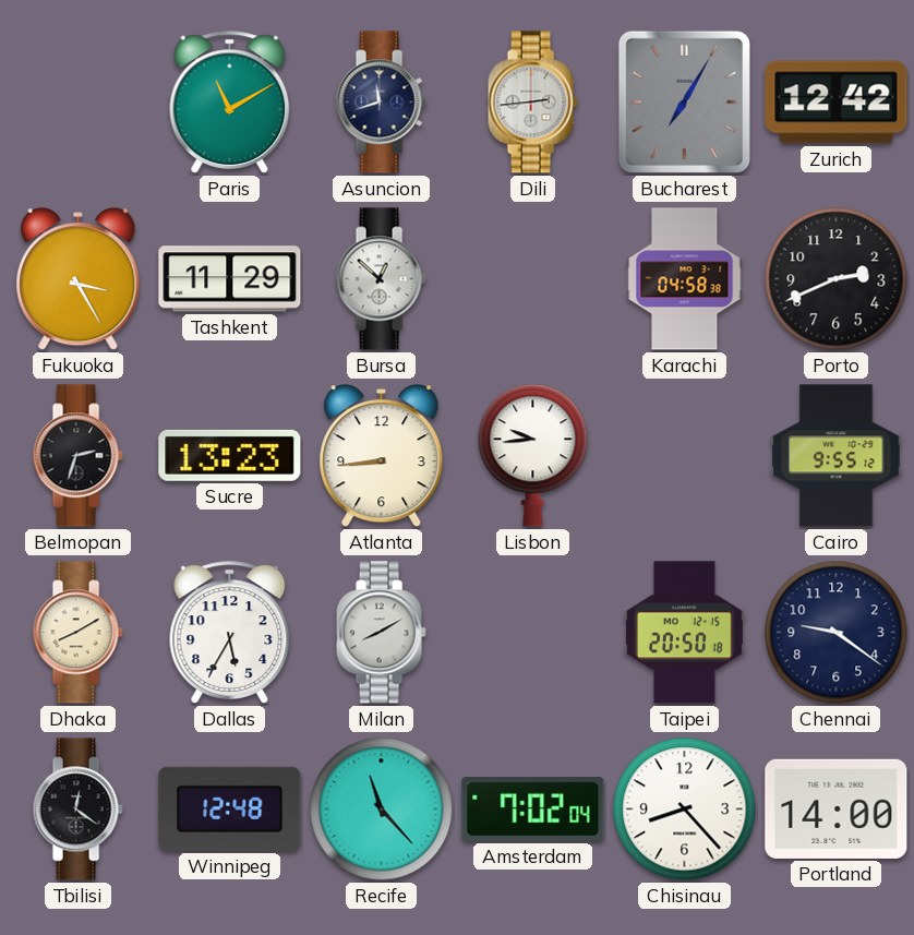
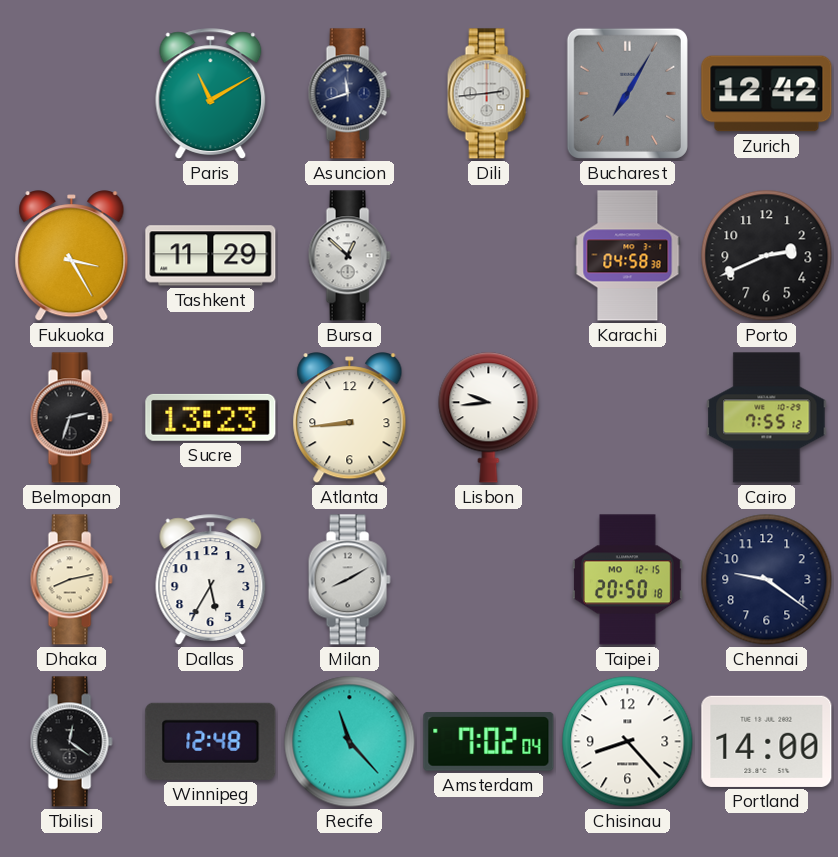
Cairo: 9:55 -> 7:55
Dhaka: 8:10 -> 8:13
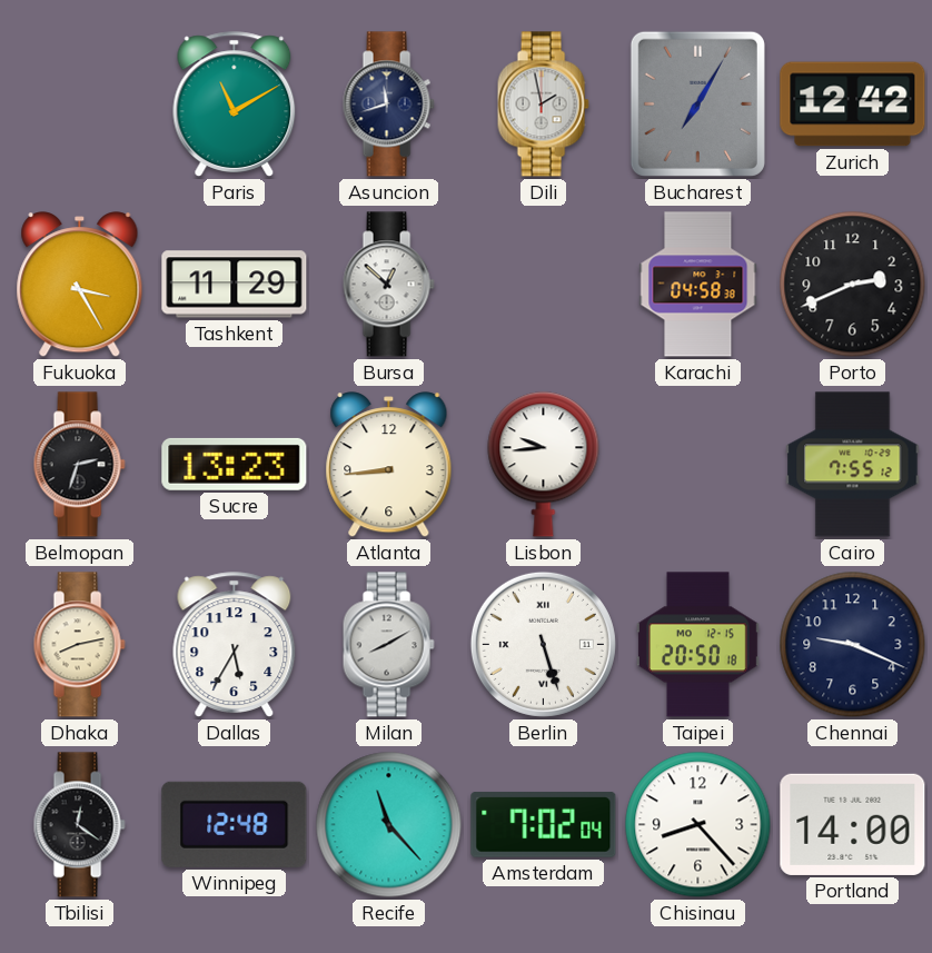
Dili: 2:44 -> 1:58
Berlin: none -> 5:27
Chennai: 9:21 -> 9:19
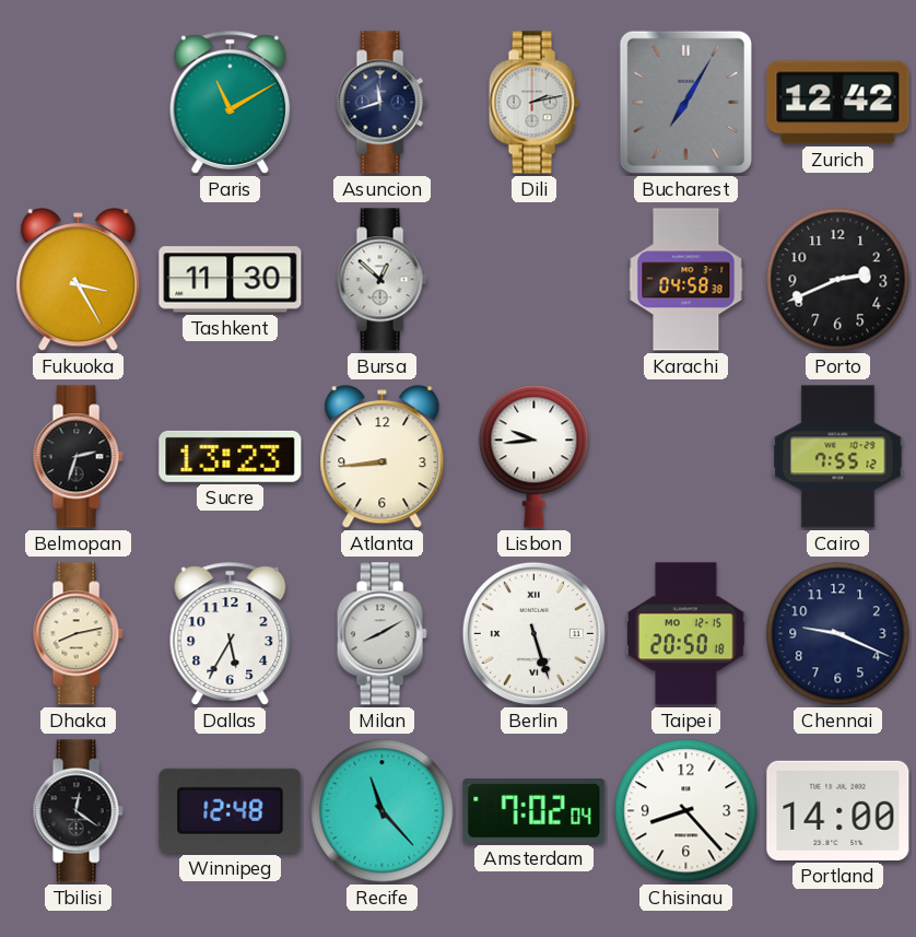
Dili: 1:58 -> 2:13
Tashkent: 11:29 -> 11:30
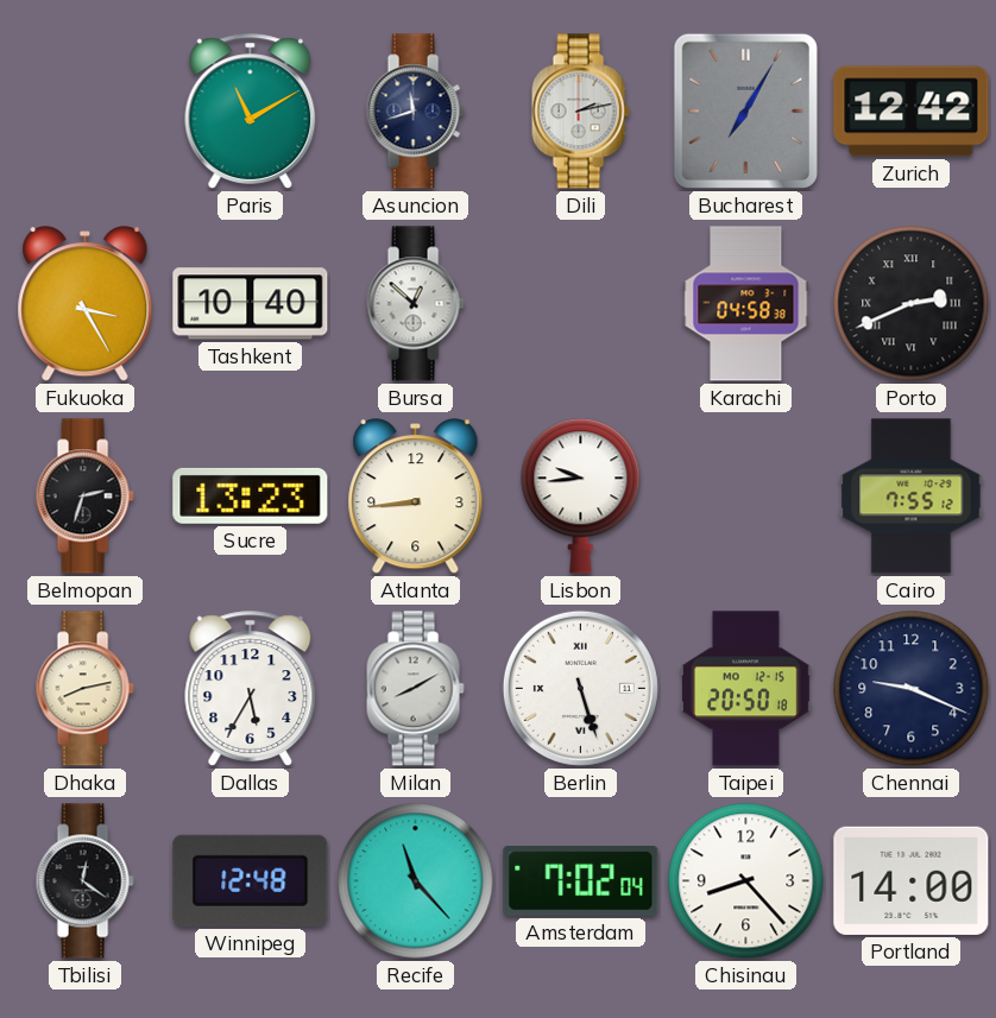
Tashkent: 11:30 -> 10:40
Porto numerals: Arabic -> Roman
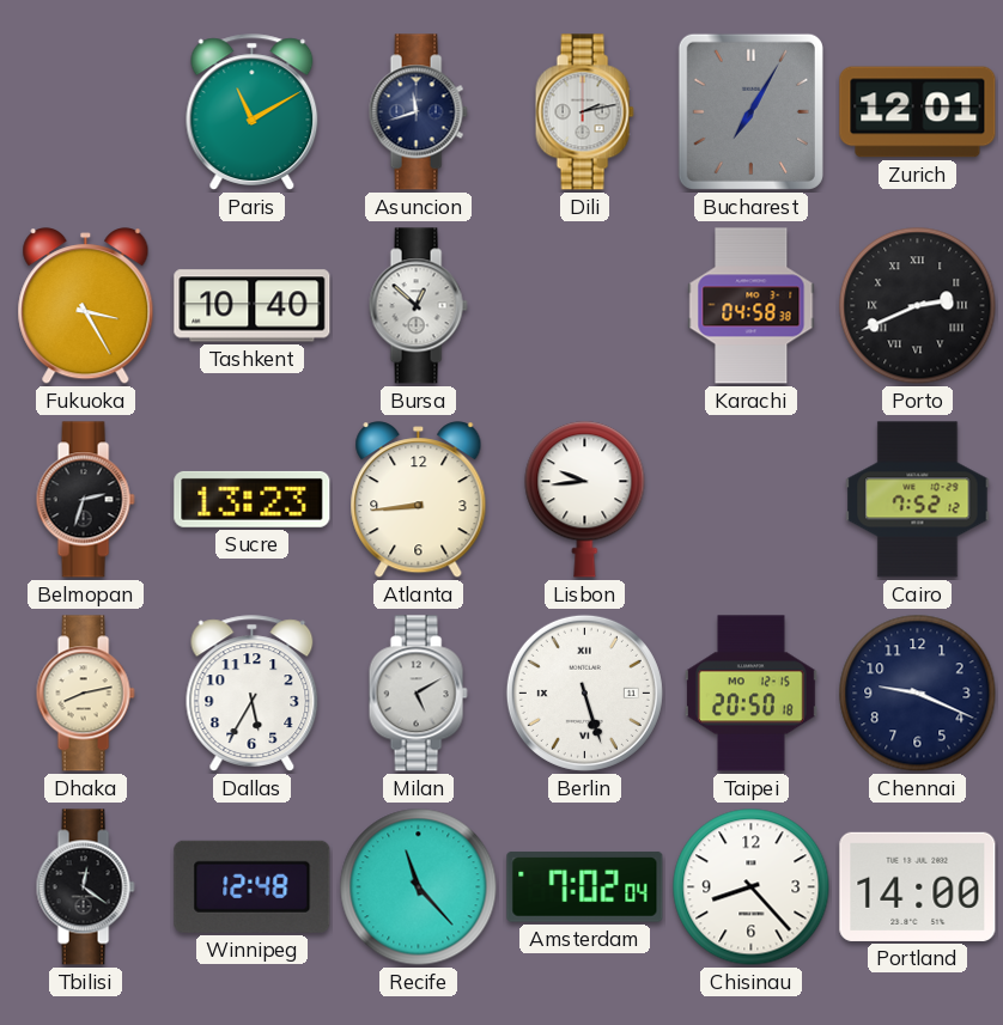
Zurich: 12:42 -> 12:01
Cairo: 7:55 -> 7:52
Milan: 8:10 -> 5:10
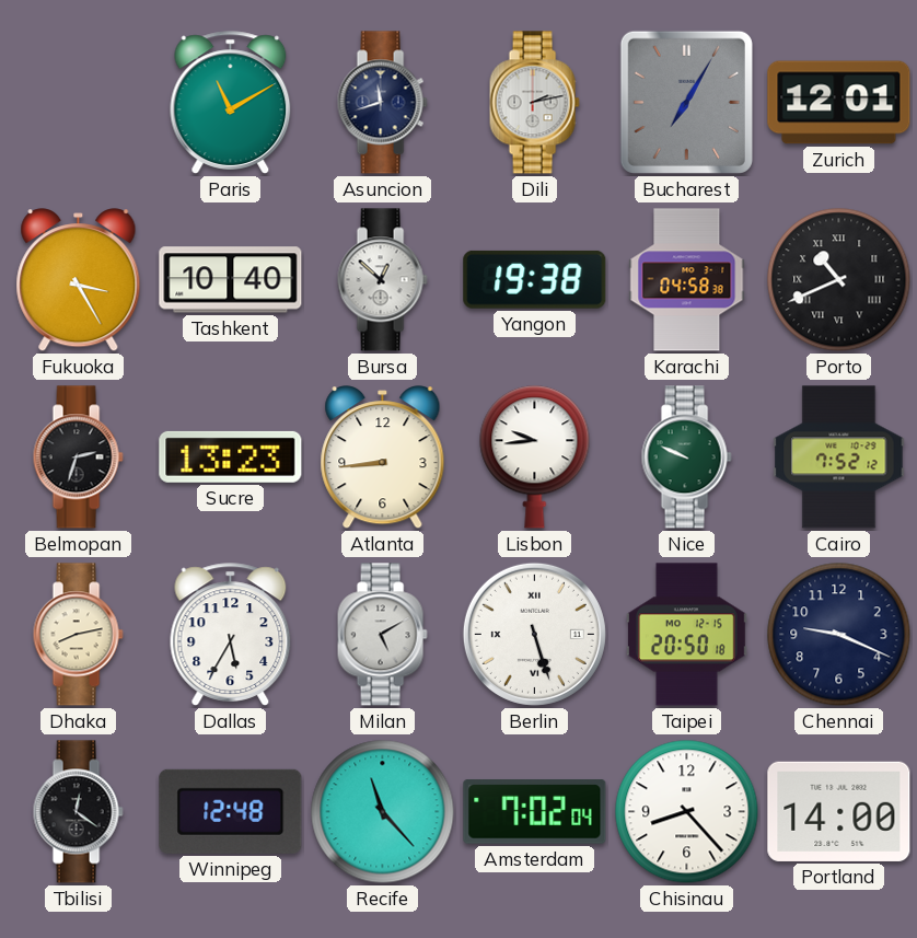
Yangon: none -> 19:38
Porto: 2:41 -> 10:41
Nice: none -> 9:49
